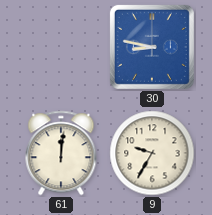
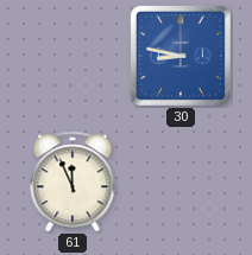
61: 12:01 -> 11:56
9: 9:35 -> none
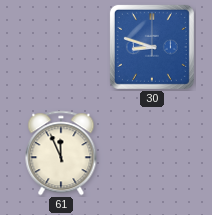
30: 8:47 -> 8:48
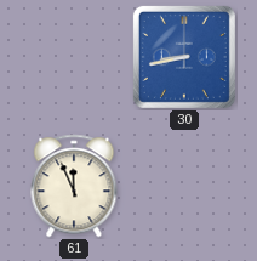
30: 8:48 -> 8:43
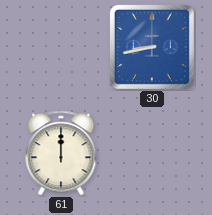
61: 11:56 -> 12:00
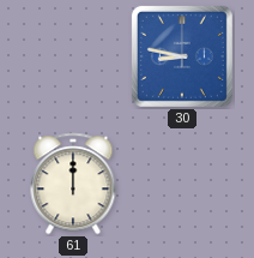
30: 8:43 -> 8:47
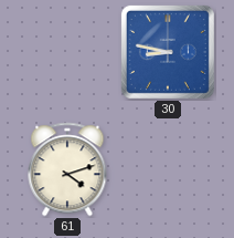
61: 12:00 -> 4:12
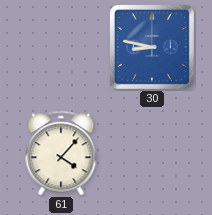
61: 4:12 -> 4:07
